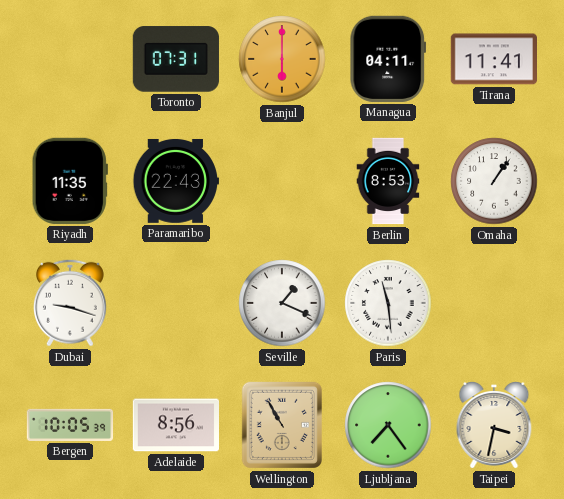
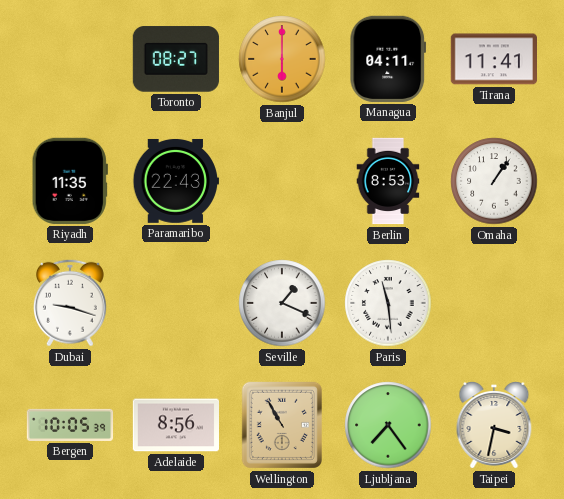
Toronto: 07:31 -> 08:27
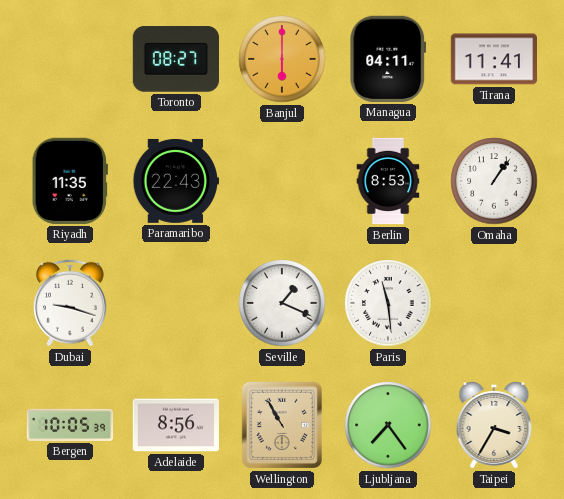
Taipei: 3:32 -> 3:35
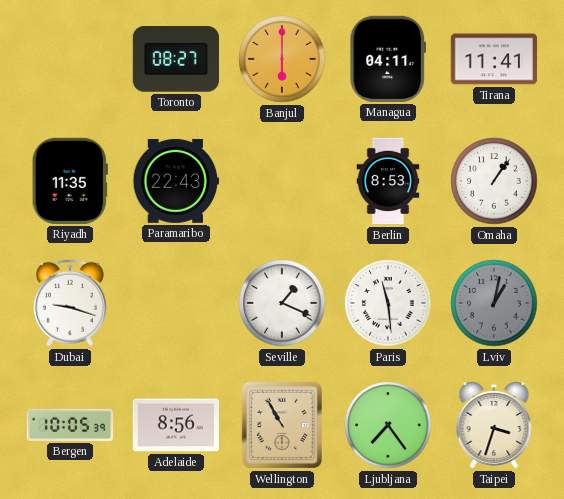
Lviv: none -> 1:02
Taipei: 3:35 -> 3:33
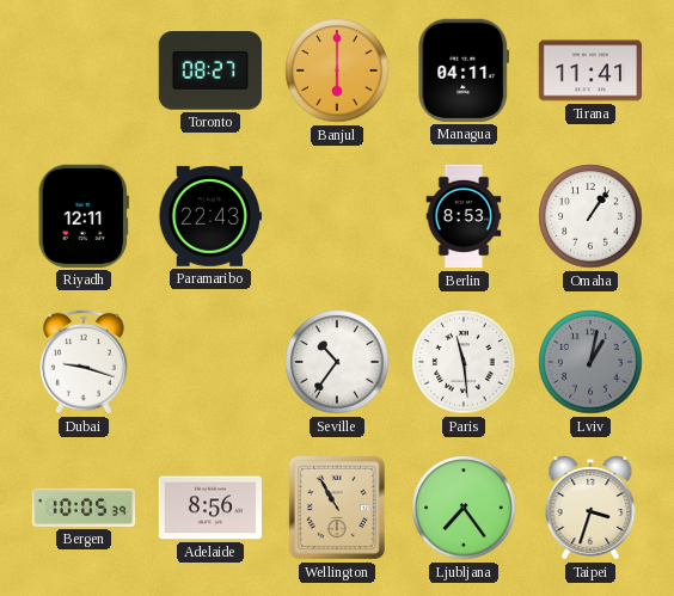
Riyadh: 11:35 -> 12:11
Seville: 1:19 -> 10:36
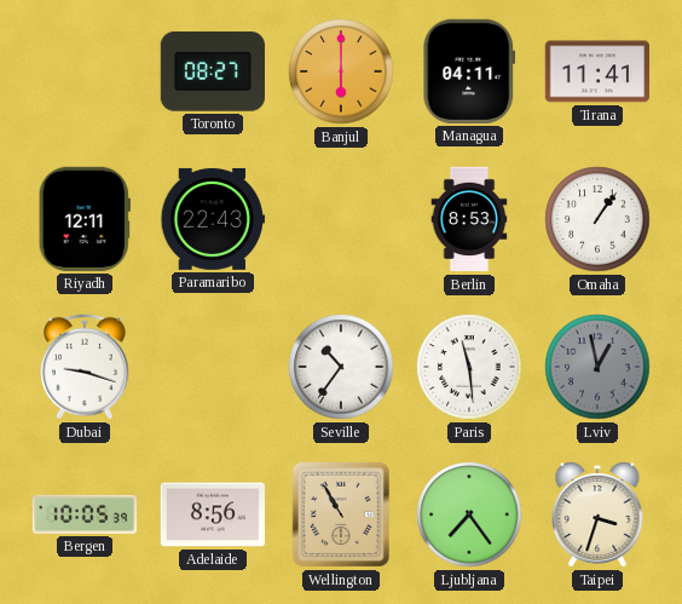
Lviv: 1:02 -> 12:58
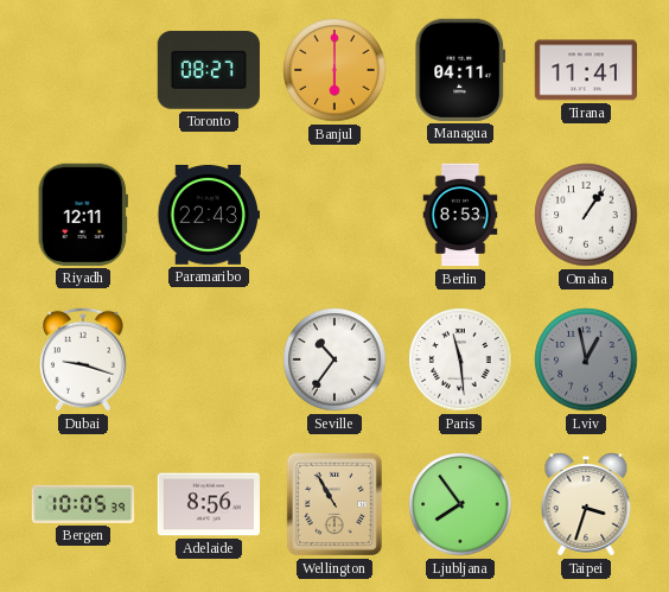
Ljubljana: 7:24 -> 7:54
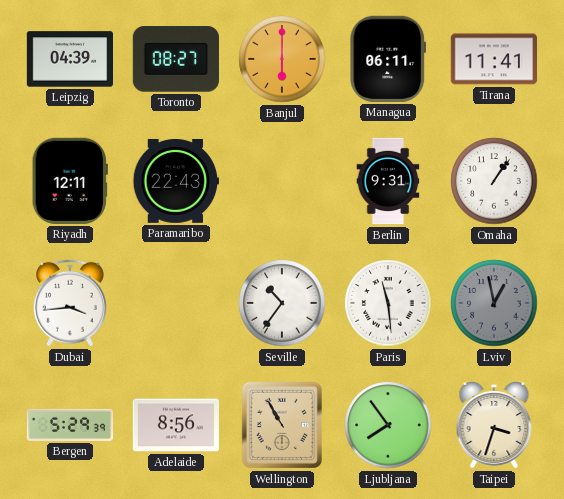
Leipzig: none -> 04:39
Managua: 04:11 -> 06:11
Berlin: 8:53 -> 9:31
Dubai: 9:18 -> 3:44
Bergen: 10:05 -> 5:29
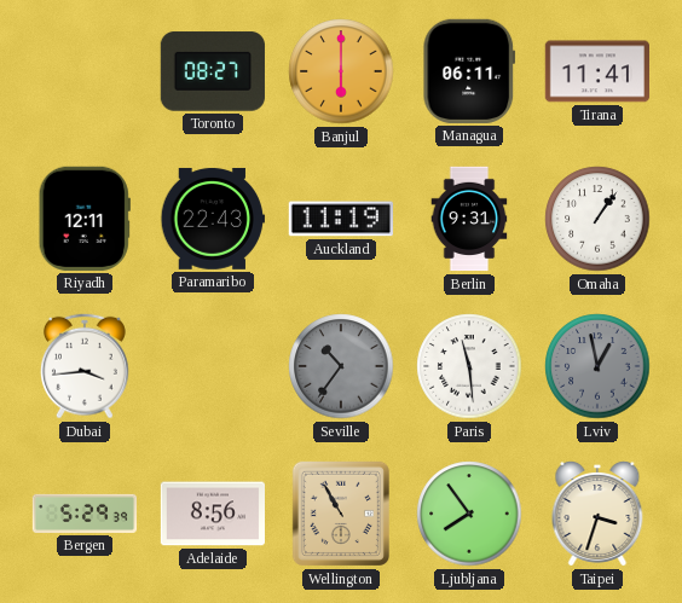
Leipzig: 04:39 -> none
Auckland: none -> 11:19
Seville dial: white -> grey
